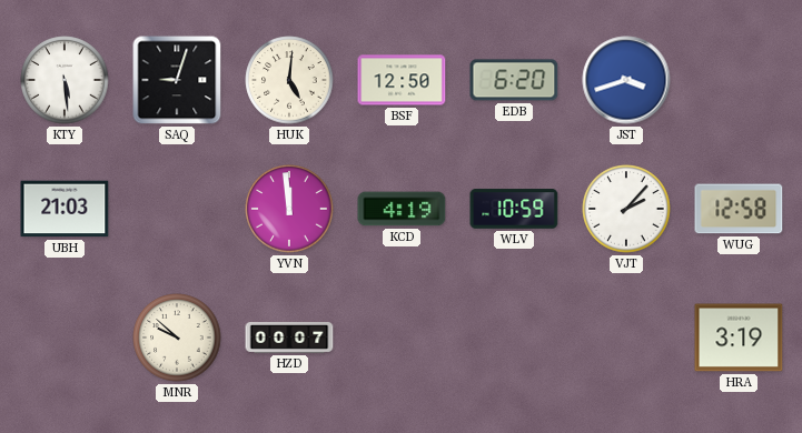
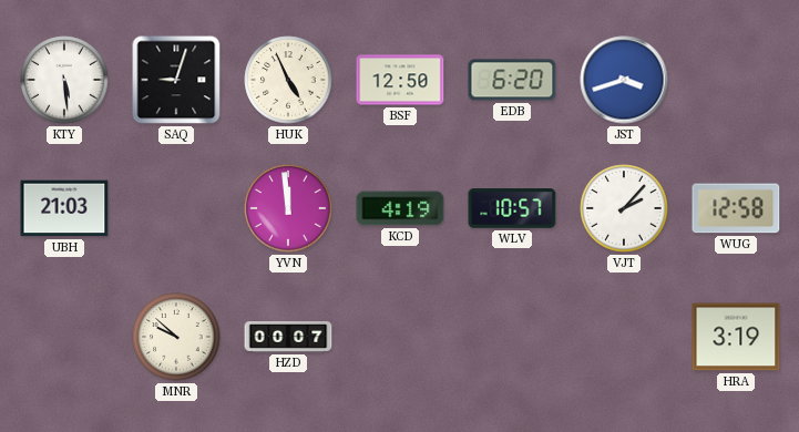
HUK: 5:01 -> 4:56
WLV: 10:59 -> 10:57
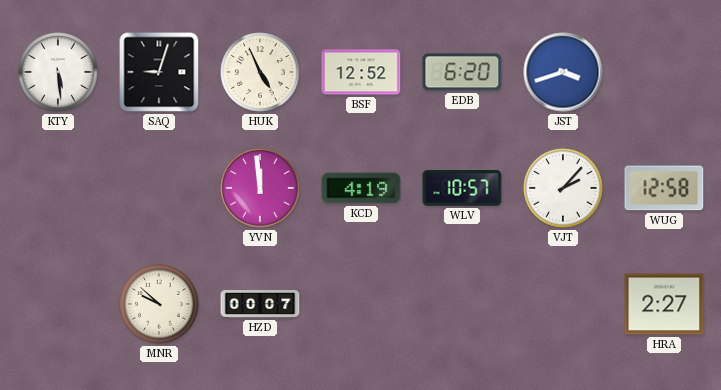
BSF: 12:50 -> 12:52
UBH: 21:03 -> none
HRA: 3:19 -> 2:27
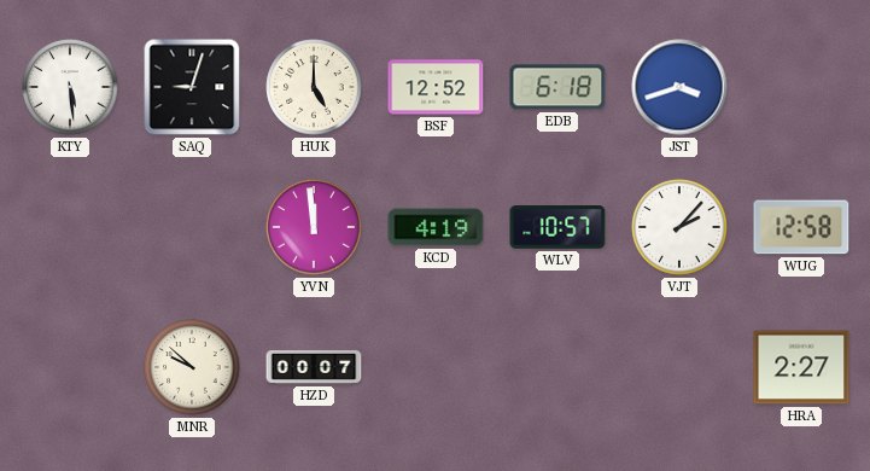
HUK: 4:56 -> 5:00
EDB: 6:20 -> 6:18
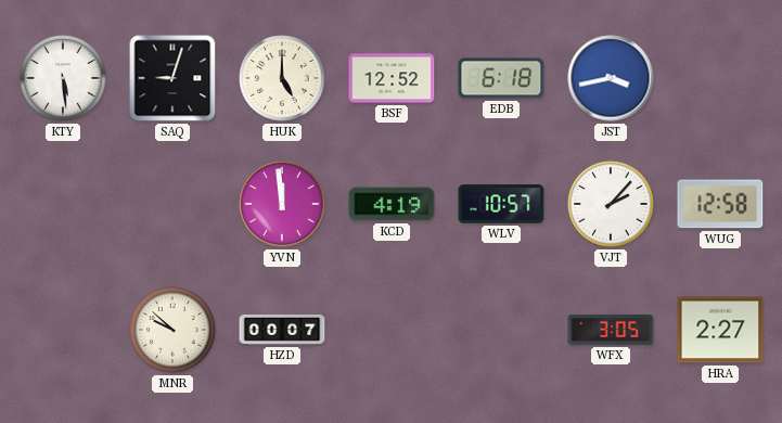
JST: 3:42 -> 3:43
WFX: none -> 3:05
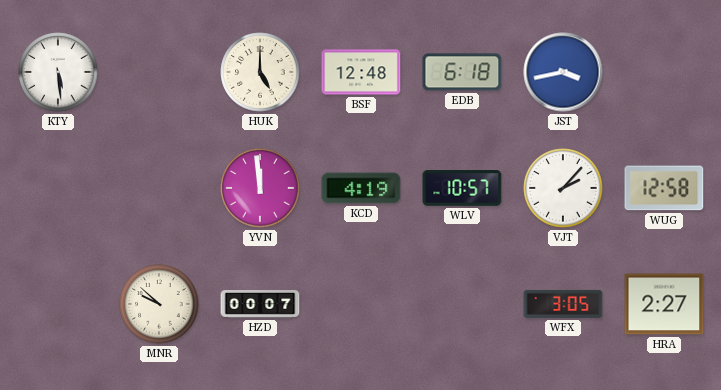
SAQ: 9:03 -> none
BSF: 12:52 -> 12:48
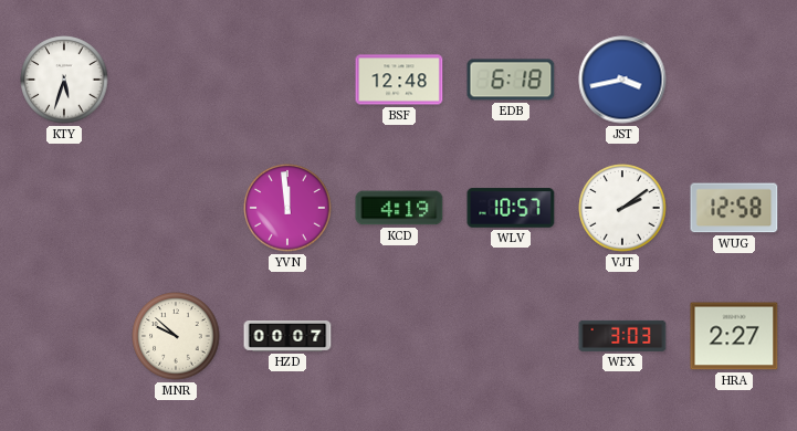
KTY: 5:29 -> 5:33
HUK: 5:00 -> none
VJT: 2:07 -> 2:09
WFX: 3:05 -> 3:03
